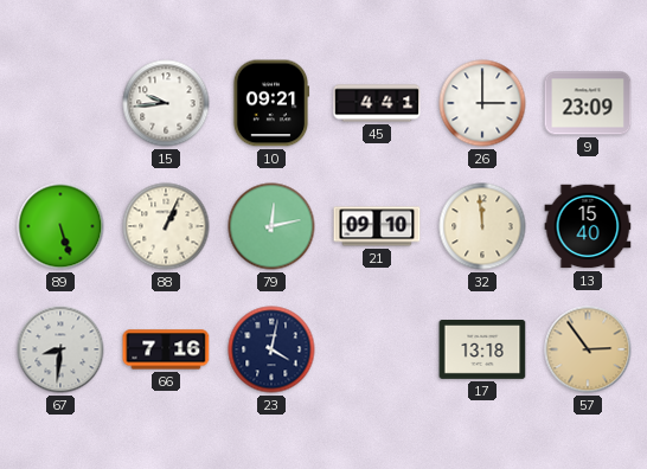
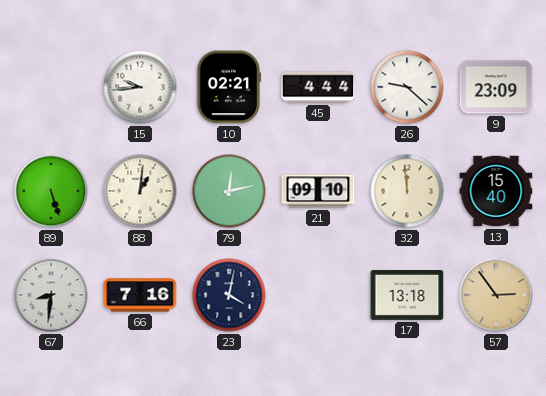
10: 09:21 -> 02:21
45: 4:41 -> 4:44
26: 3:00 -> 9:22
88: 1:04 -> 1:01
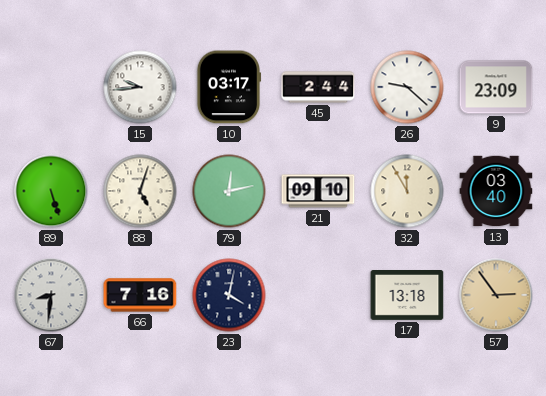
10: 02:21 -> 03:17
45: 4:44 -> 2:44
88: 1:01 -> 5:03
32: 11:59 -> 11:55
13: 15:40 -> 03:40
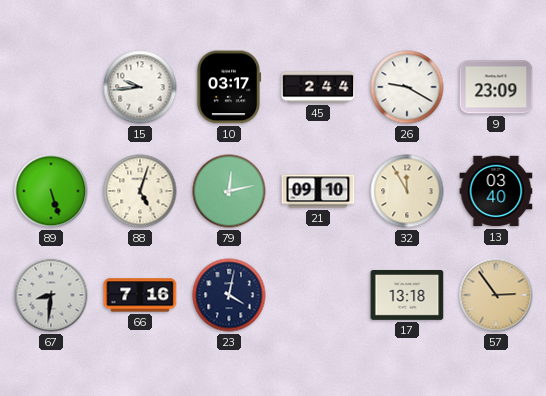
26: 9:22 -> 9:20
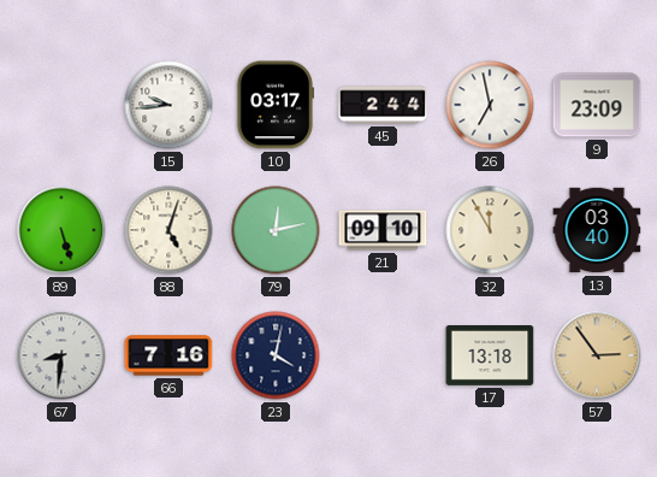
26: 9:20 -> 6:58
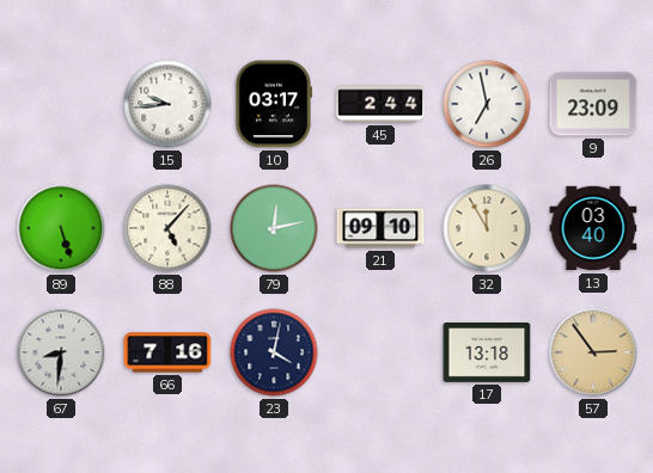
88: 5:03 -> 5:07
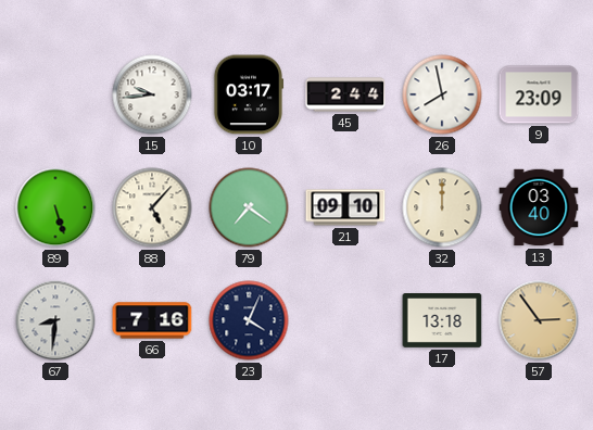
26: 6:58 -> 7:58
79: 12:13 -> 7:21
32: 11:55 -> 12:00
23: 4:02 -> 4:04
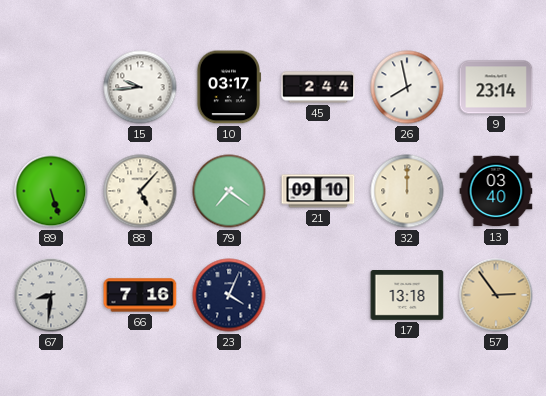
9: 23:09 -> 23:14
